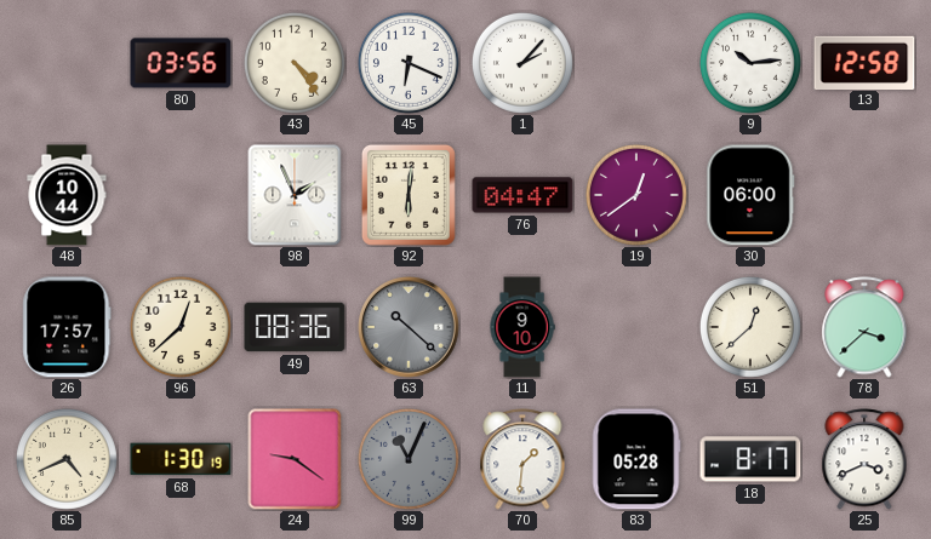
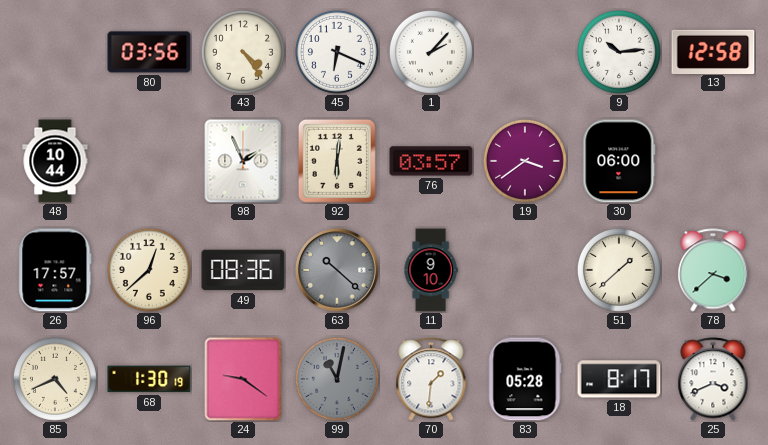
76: 04:47 -> 03:57
19: 12:39 -> 3:39
51: 12:38 -> 1:38
99: 11:04 -> 11:02
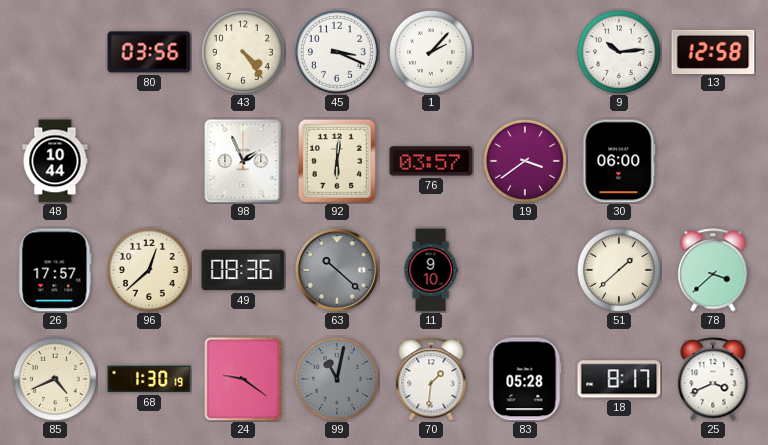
45: 6:19 -> 3:19
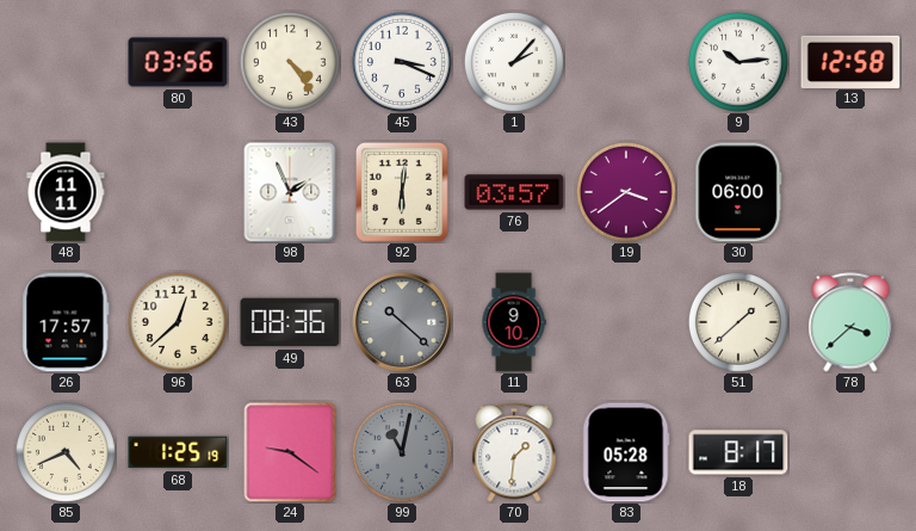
48: 10:44 -> 11:11
68: 1:30 -> 1:25
25: 3:41 -> none
